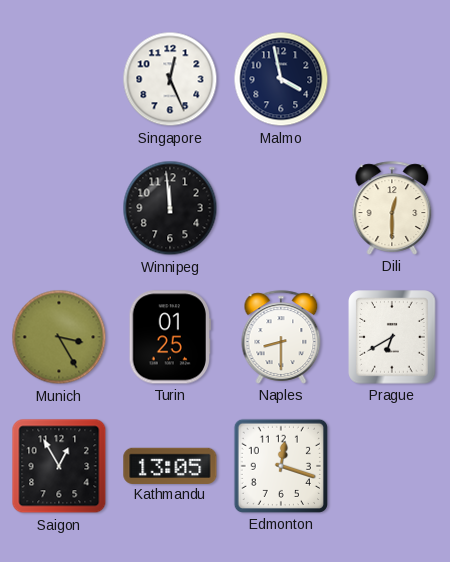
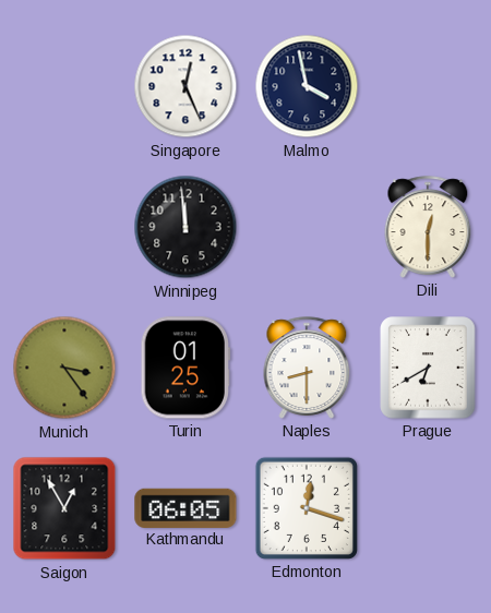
Munich: 3:25 -> 3:24
Kathmandu: 13:05 -> 06:05
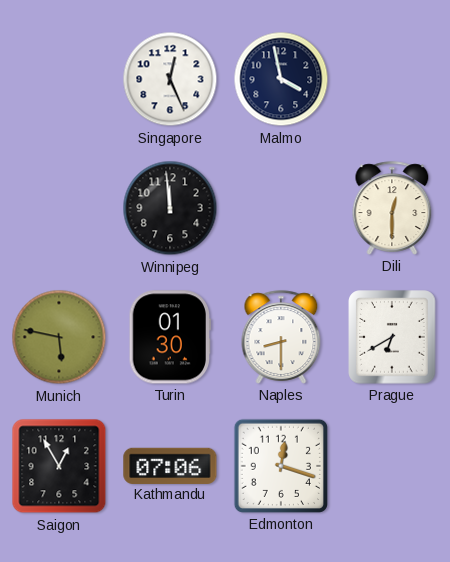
Munich: 3:24 -> 5:47
Turin: 01:25 -> 01:30
Kathmandu: 06:05 -> 07:06
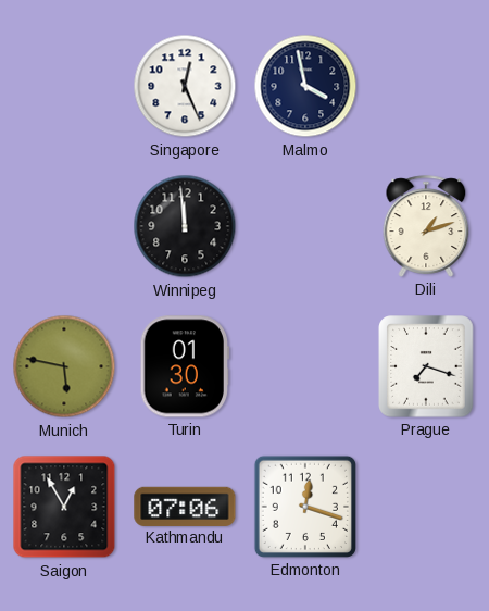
Dili: 12:30 -> 1:12
Naples: 8:30 -> none
Prague: 6:40 -> 7:18
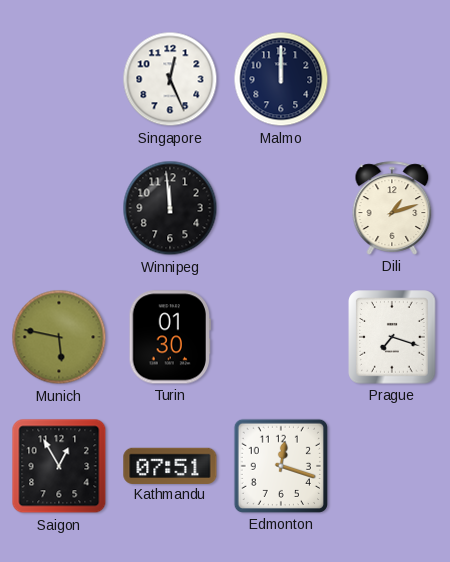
Malmo: 3:58 -> 12:00
Kathmandu: 07:06 -> 07:51
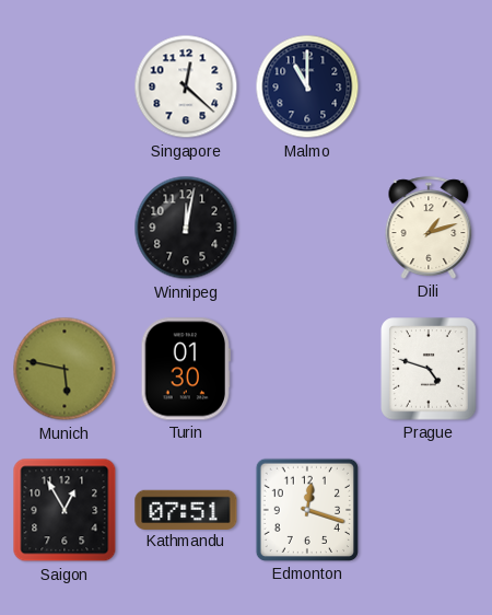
Singapore: 12:26 -> 12:22
Malmo: 12:00 -> 11:00
Winnipeg: 11:59 -> 12:02
Prague: 7:18 -> 4:48
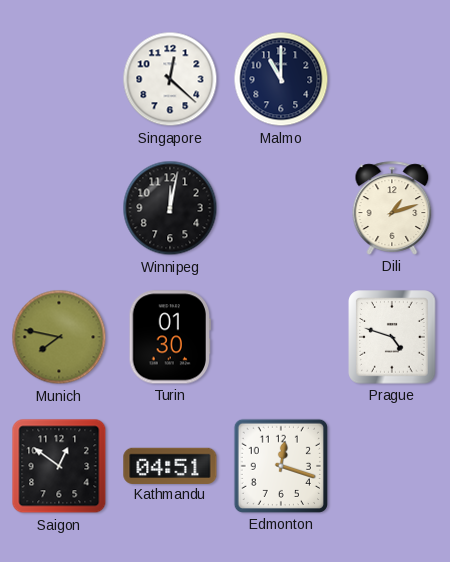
Munich: 5:47 -> 7:47
Saigon: 12:55 -> 12:51
Kathmandu: 07:51 -> 04:51
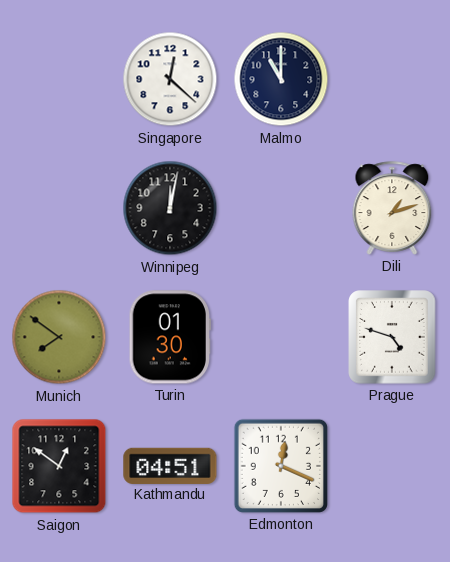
Munich: 7:47 -> 7:51
Edmonton: 12:18 -> 12:19
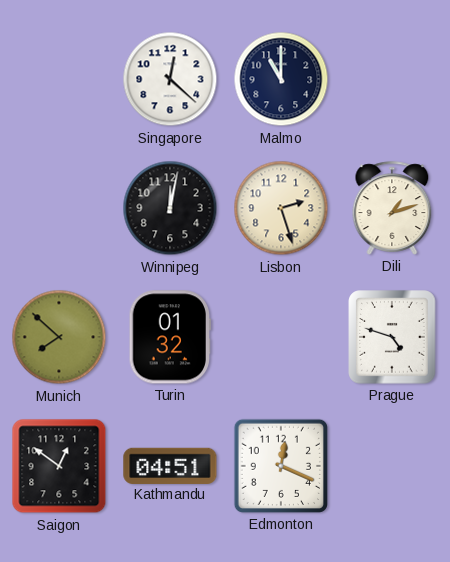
Lisbon: none -> 2:27
Munich: 7:51 -> 7:52
Turin: 01:30 -> 01:32
